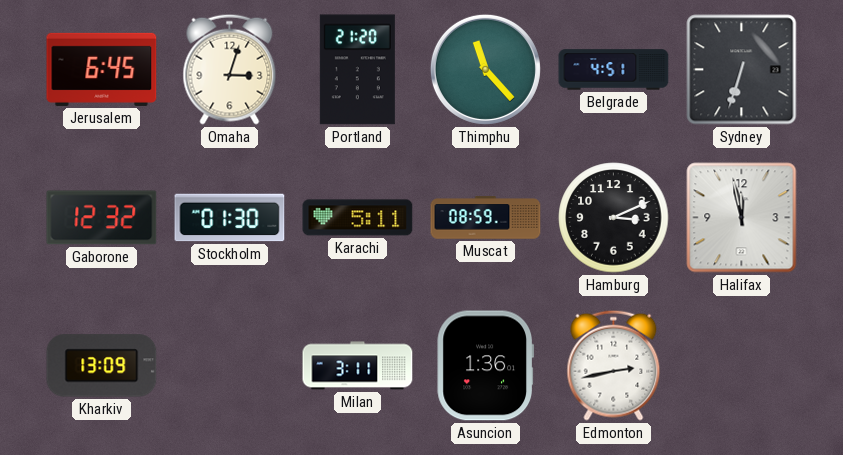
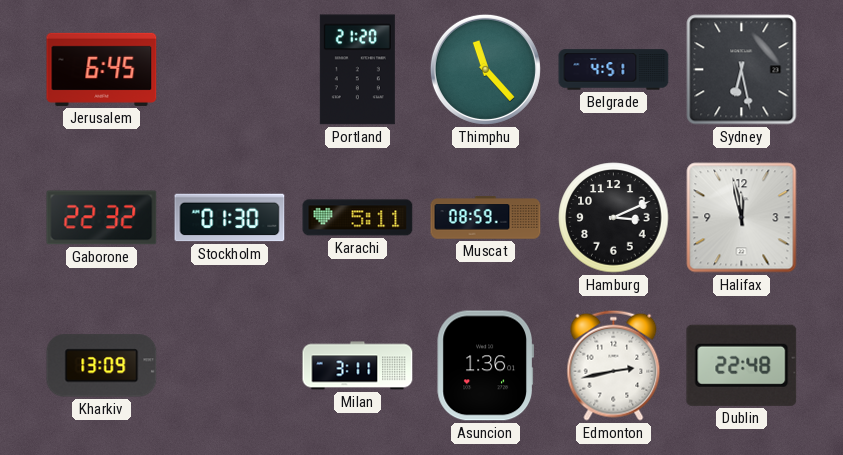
Omaha: 3:03 -> none
Sydney: 6:33 -> 6:28
Gaborone: 12:32 -> 22:32
Dublin: none -> 22:48
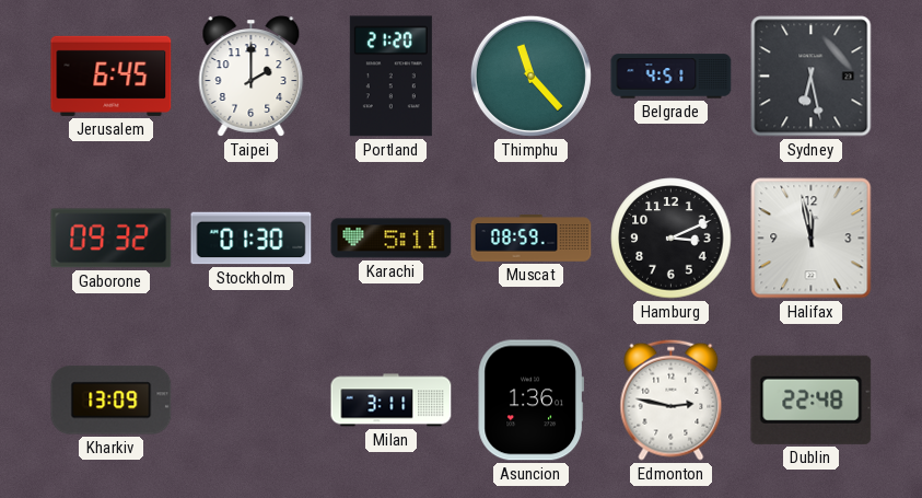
Taipei: none -> 2:00
Gaborone: 22:32 -> 09:32
Edmonton: 2:43 -> 2:47
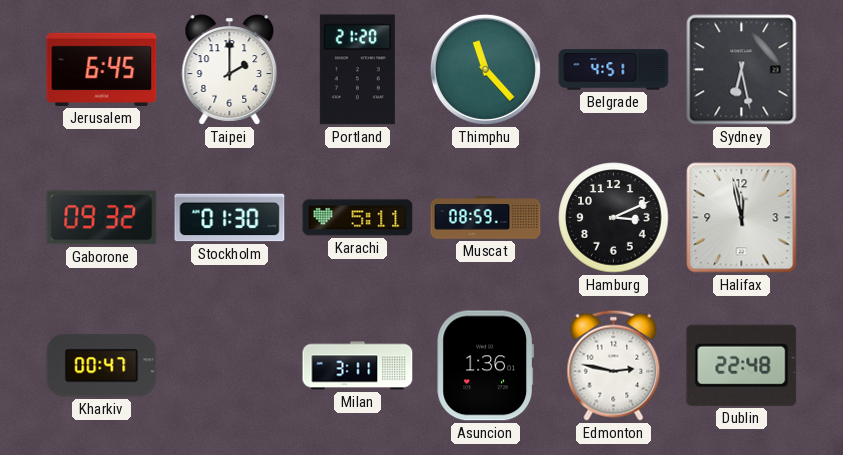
Kharkiv: 13:09 -> 00:47
